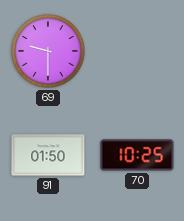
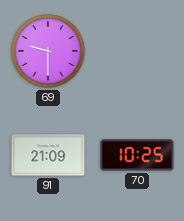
91: 01:50 -> 21:09
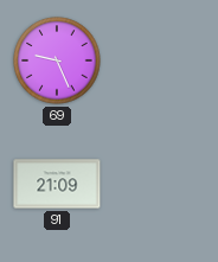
69: 9:30 -> 9:26
70: 10:25 -> none
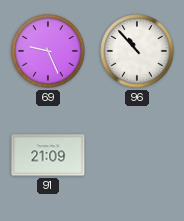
96: none -> 10:53
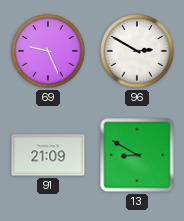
96: 10:53 -> 2:50
13: none -> 8:50
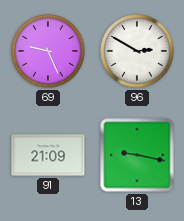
13: 8:50 -> 9:17
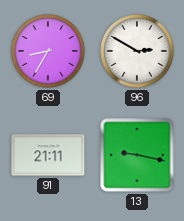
69: 9:26 -> 8:35
91: 21:09 -> 21:11
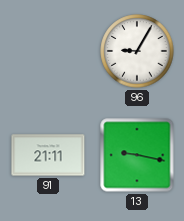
69: 8:35 -> none
96: 2:50 -> 9:05
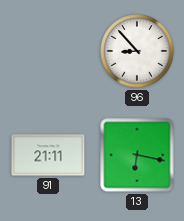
96: 9:05 -> 8:53
13: 9:17 -> 6:17
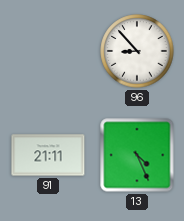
13: 6:17 -> 4:26
